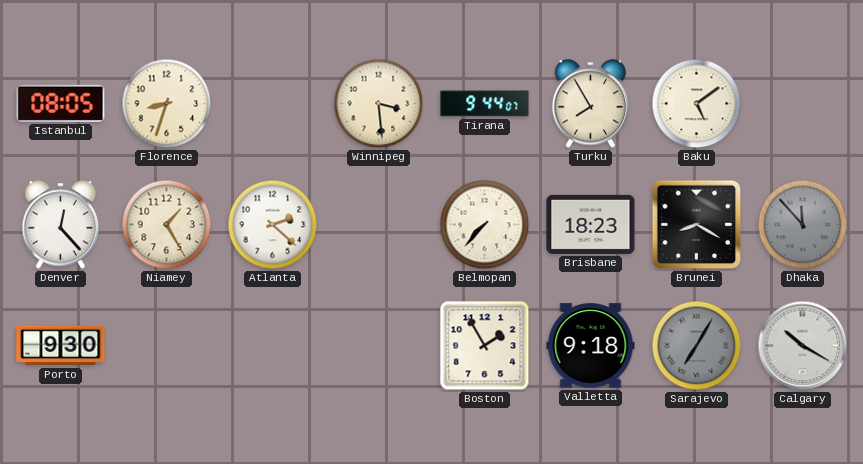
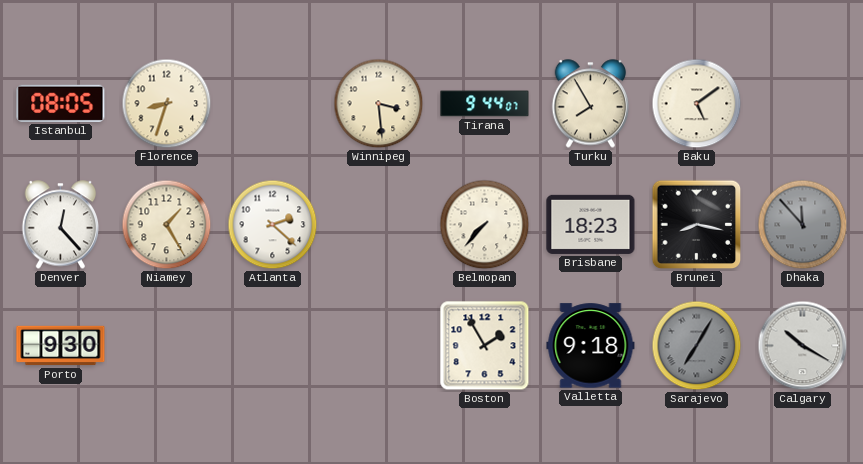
Brunei: 8:20 -> 8:17
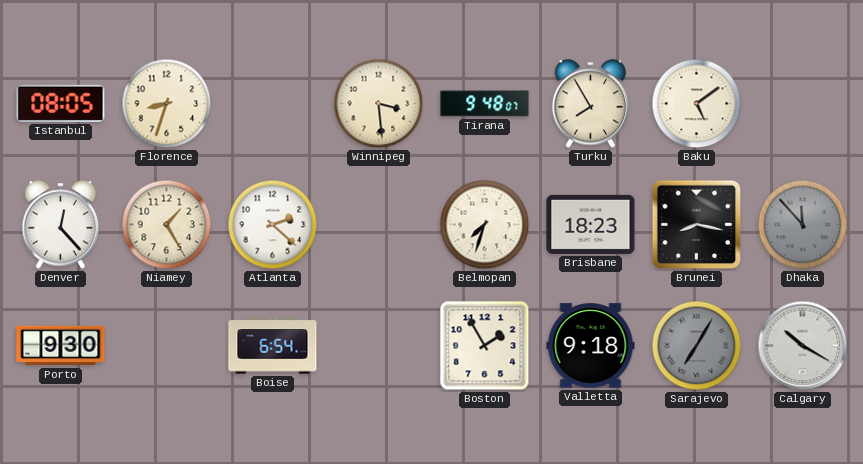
Tirana: 9:44 -> 9:48
Belmopan: 7:37 -> 7:33
Boise: none -> 6:54
